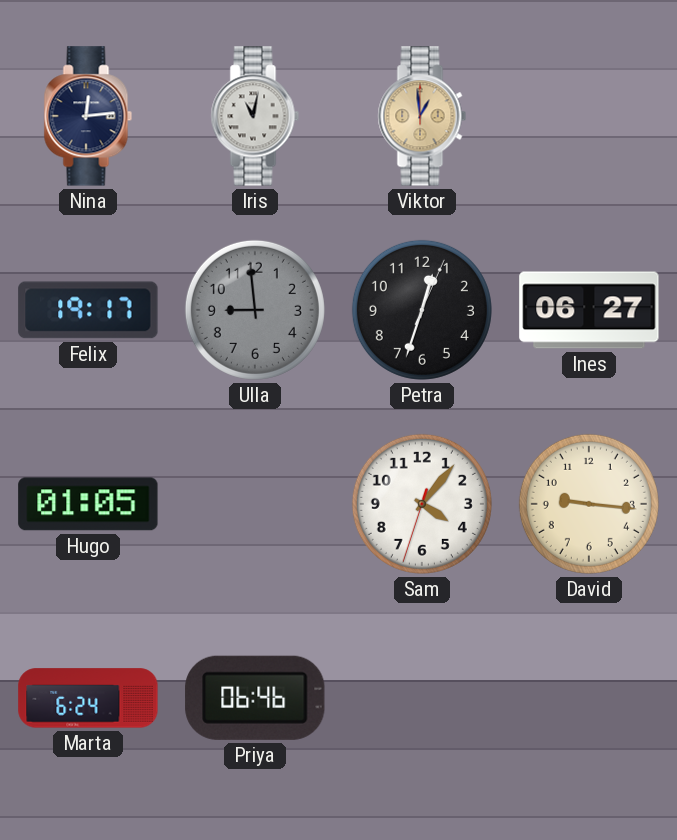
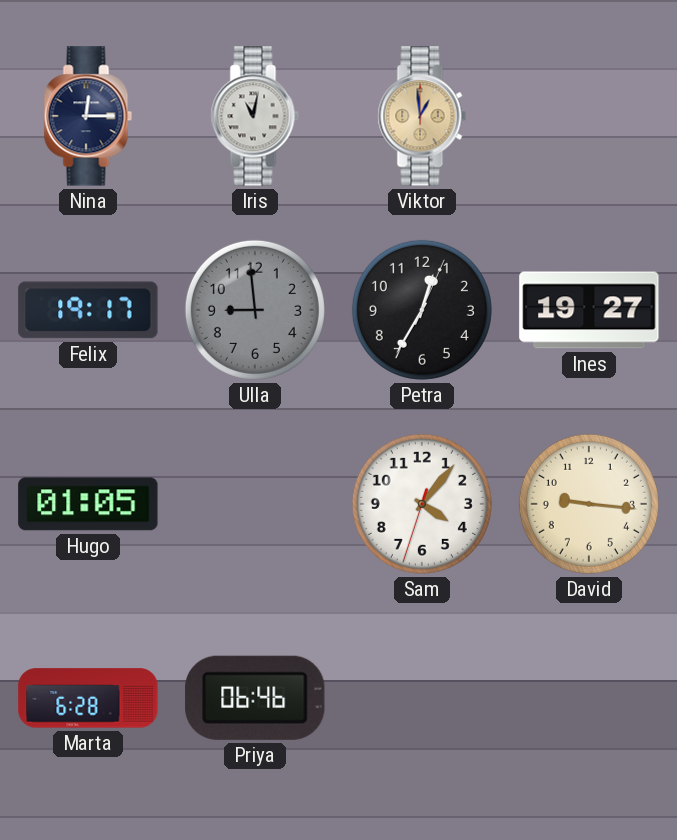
Nina: 12:14 -> 12:15
Petra: 12:33 -> 12:35
Ines: 06:27 -> 19:27
Marta: 6:24 -> 6:28
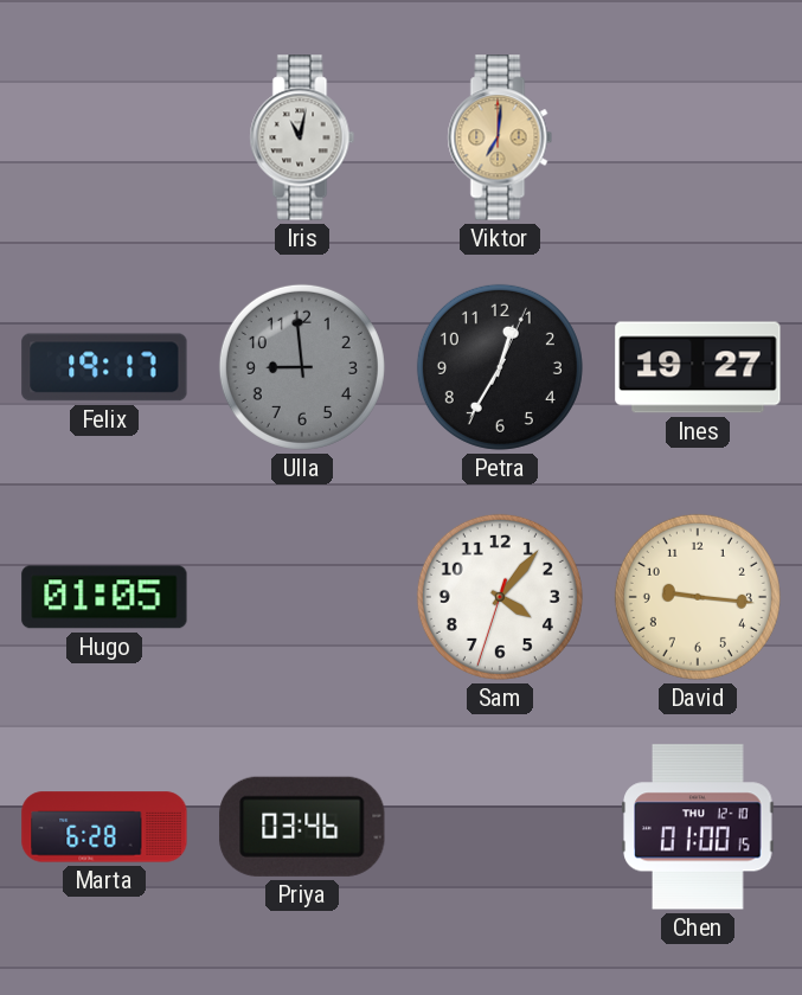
Nina: 12:15 -> none
Viktor: 12:59 -> 7:01
Priya: 06:46 -> 03:46
Chen: none -> 01:00
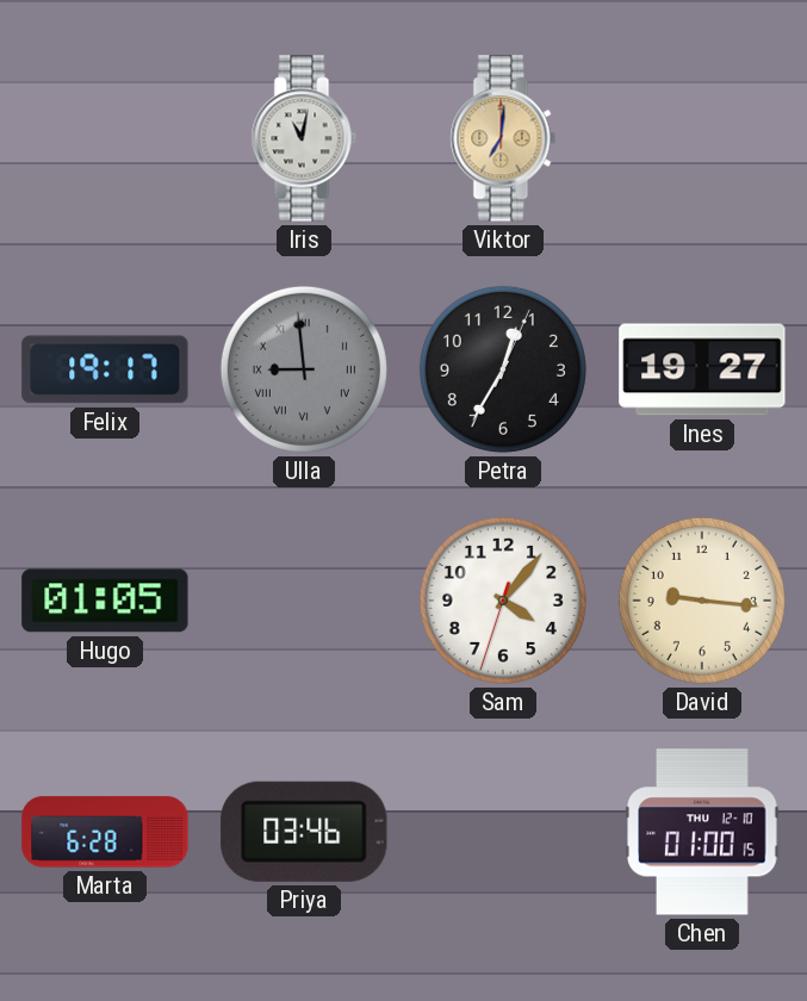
Ulla numerals: Arabic -> Roman
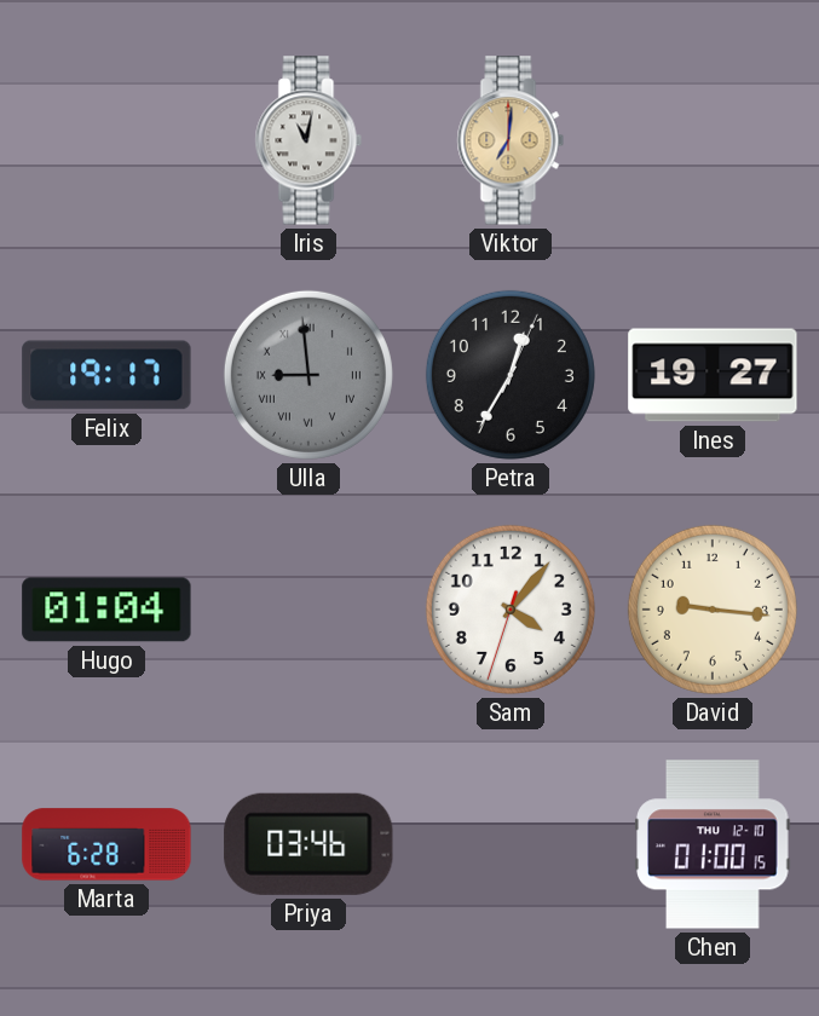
Hugo: 01:05 -> 01:04
